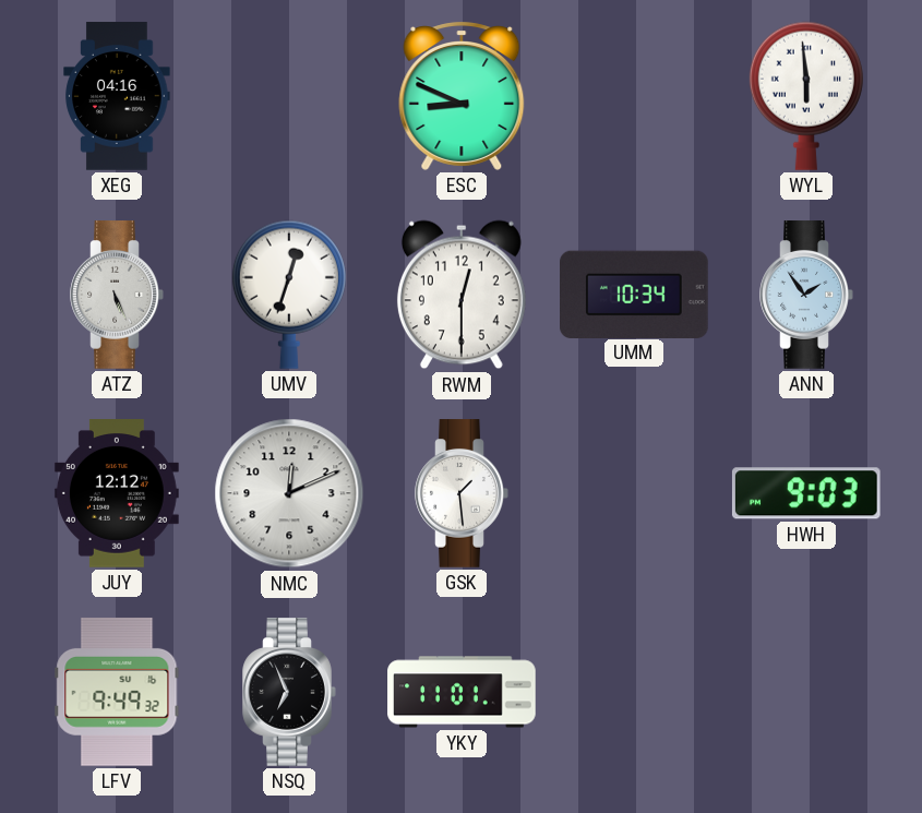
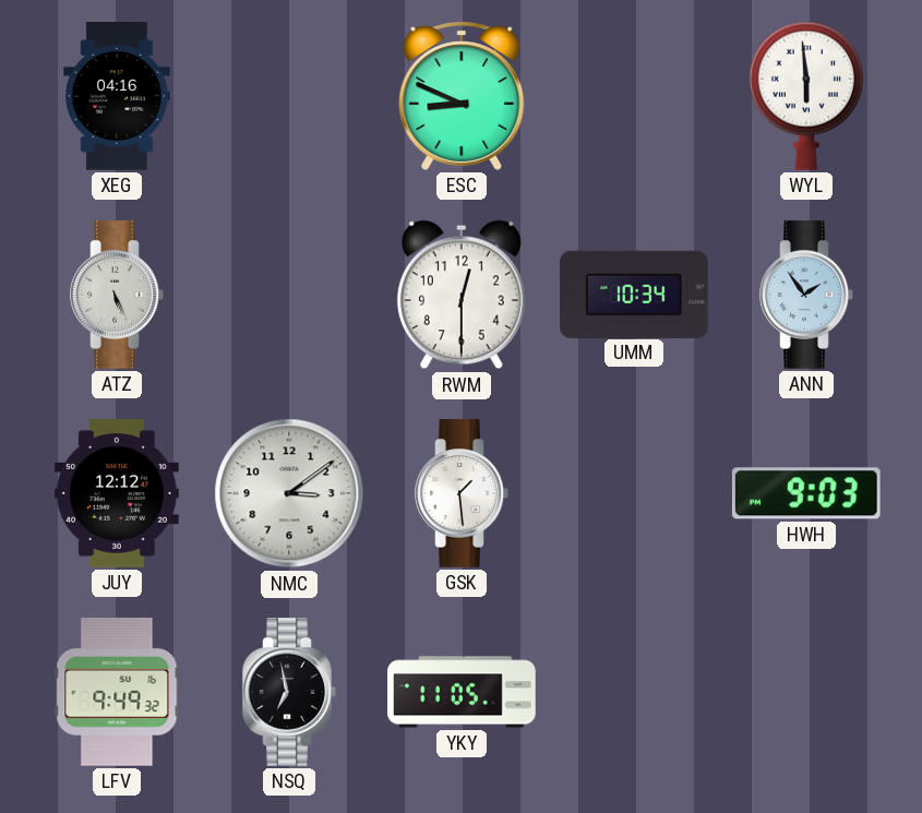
UMV: 12:33 -> none
NMC: 12:11 -> 3:09
NSQ: 6:56 -> 6:58
YKY: 11:01 -> 11:05
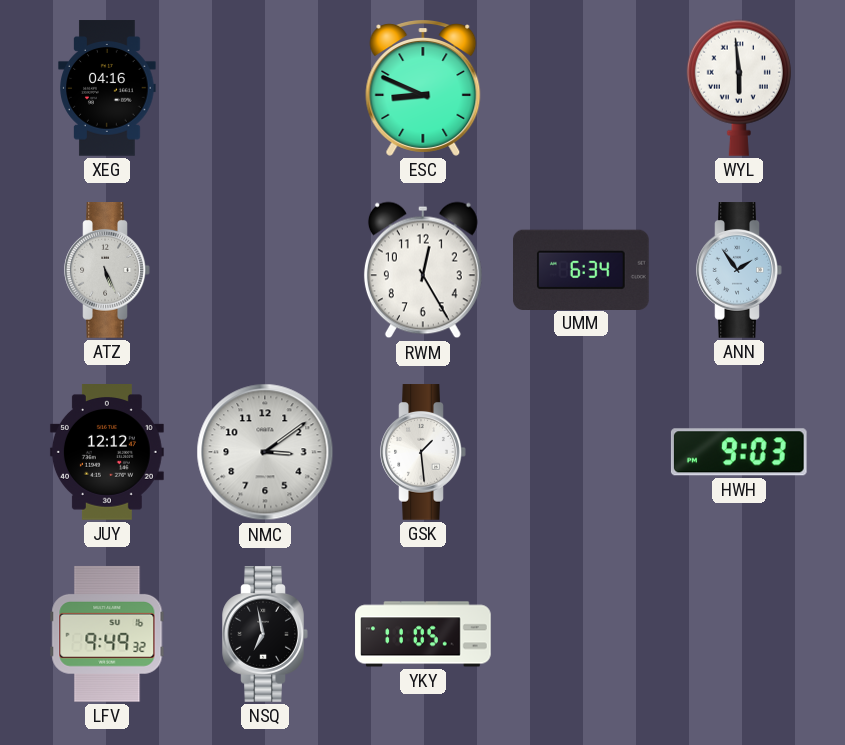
RWM: 12:30 -> 12:25
UMM: 10:34 -> 6:34
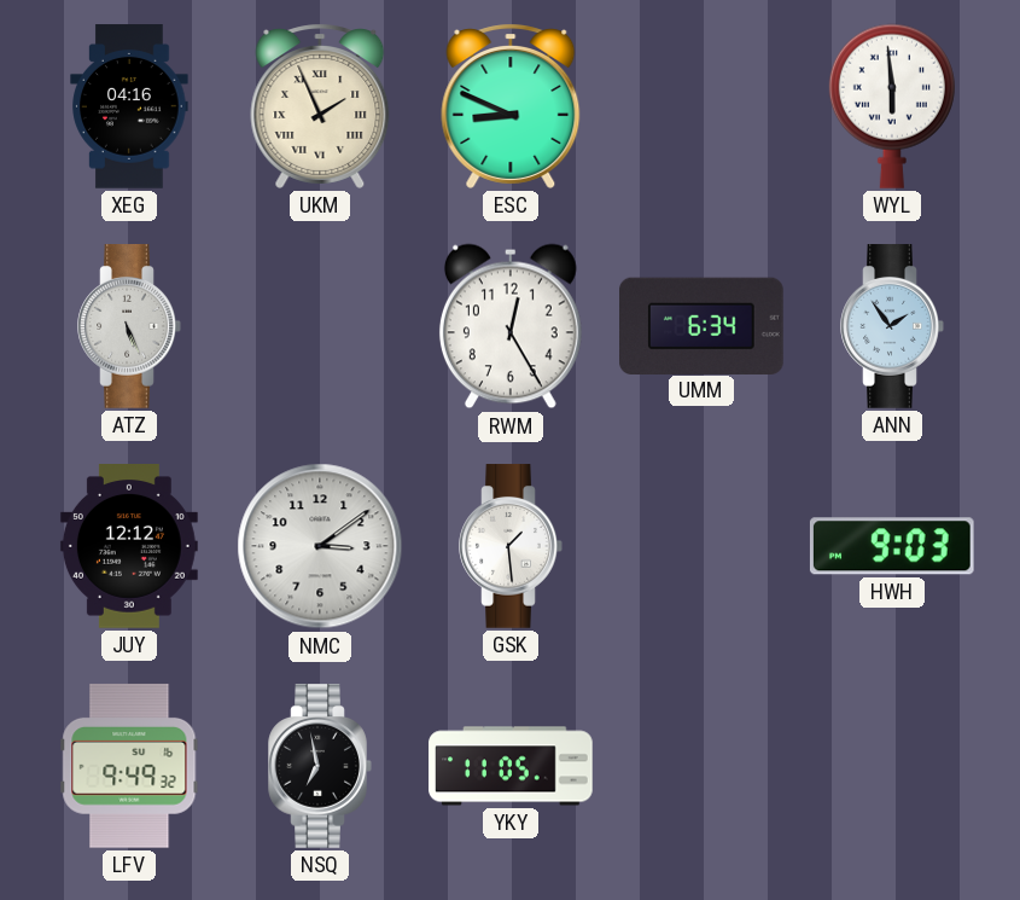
UKM: none -> 1:56
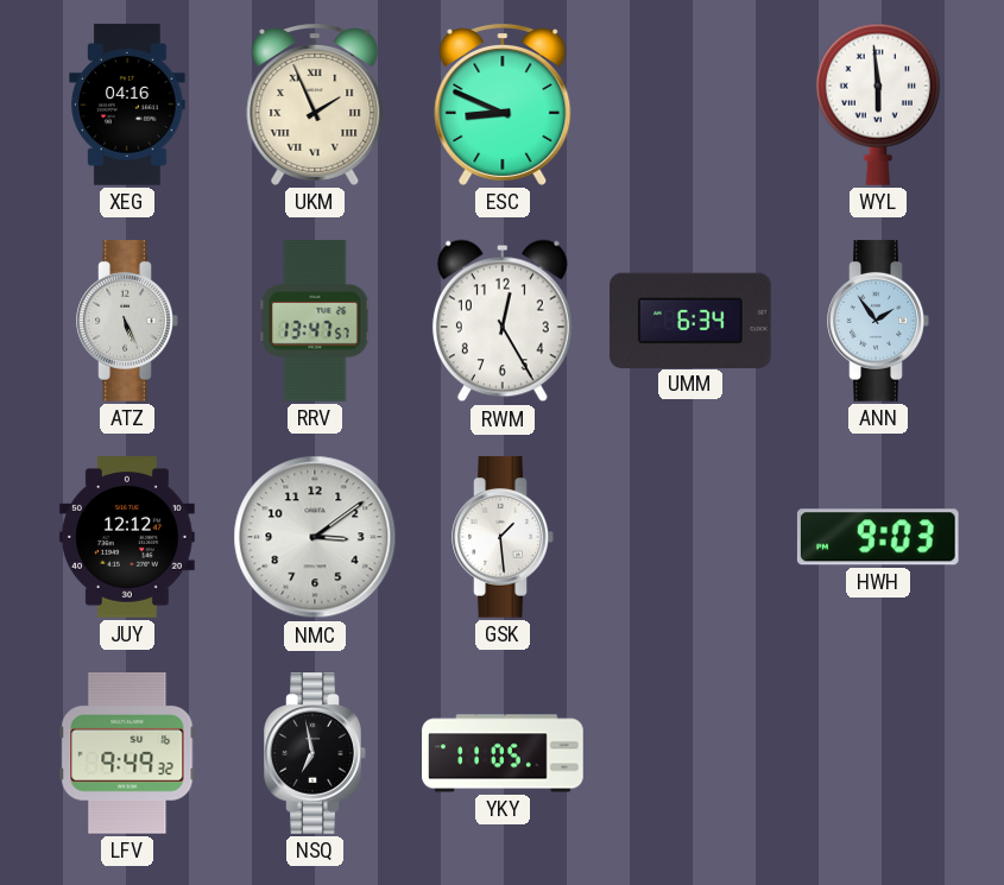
RRV: none -> 13:47
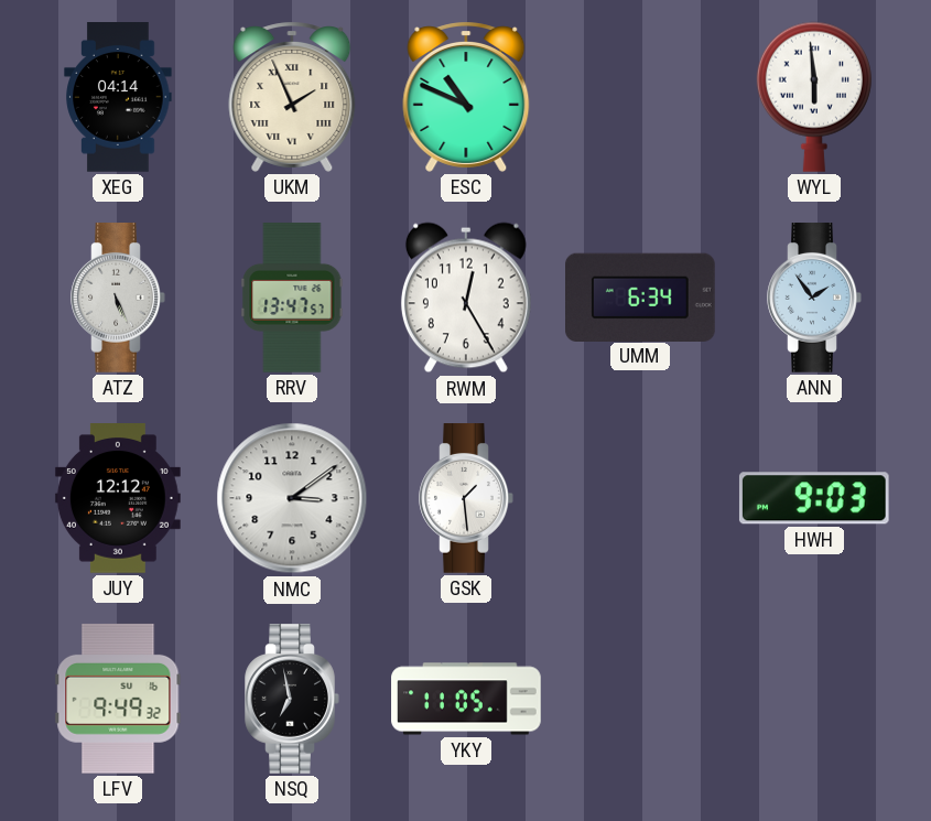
XEG: 04:16 -> 04:14
ESC: 8:49 -> 10:49
